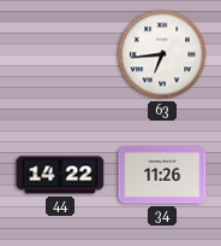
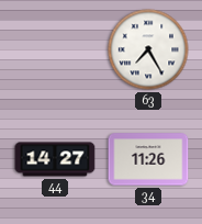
63: 6:44 -> 7:25
44: 14:22 -> 14:27
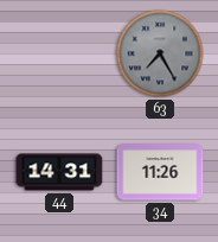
63 dial: white -> grey
44: 14:27 -> 14:31
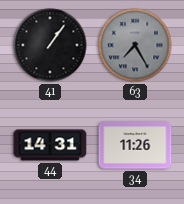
41: none -> 1:06
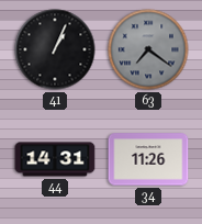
41: 1:06 -> 1:04
63: 7:25 -> 7:21
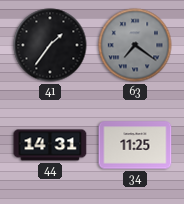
41: 1:04 -> 1:36
34: 11:26 -> 11:25
